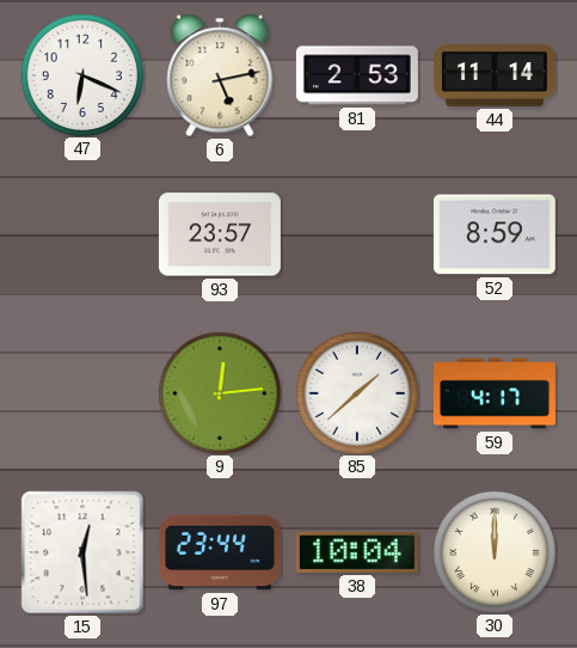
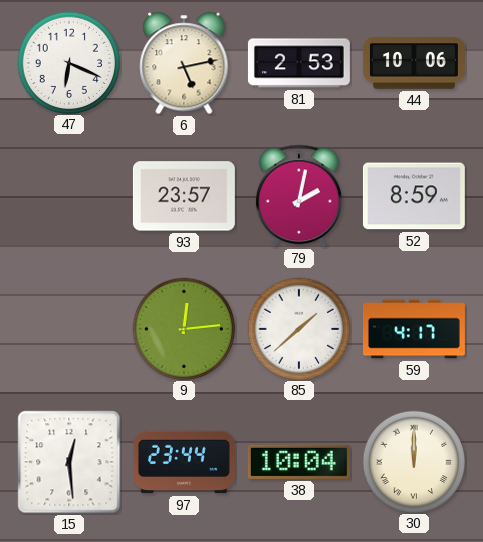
44: 11:14 -> 10:06
79: none -> 2:02
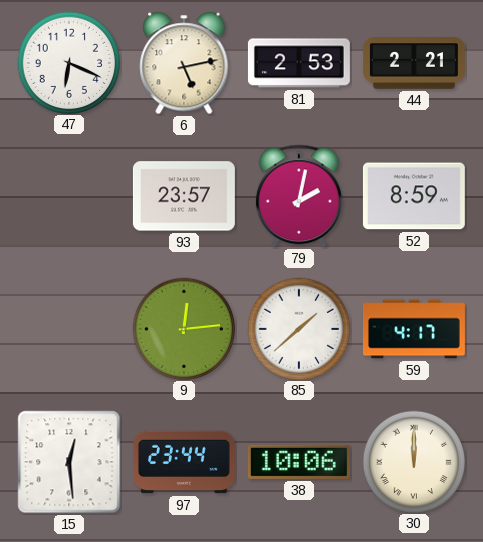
44: 10:06 -> 2:21
38: 10:04 -> 10:06
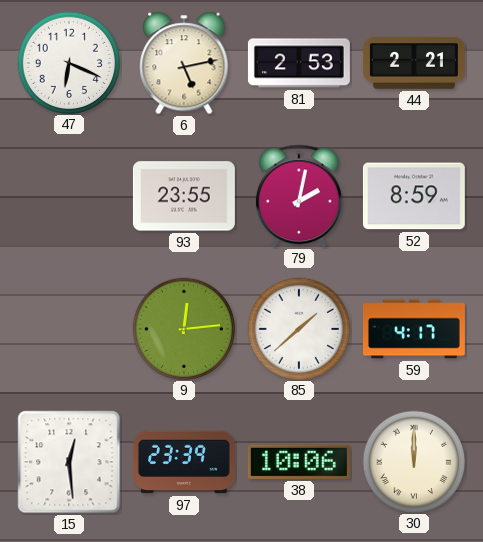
93: 23:57 -> 23:55
97: 23:44 -> 23:39
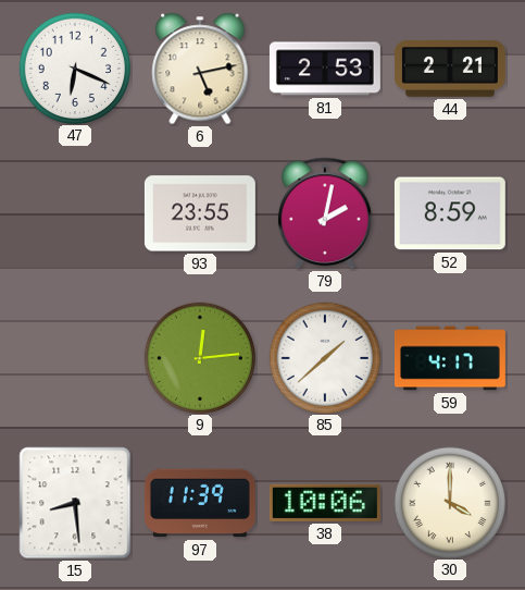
15: 12:29 -> 8:29
97: 23:39 -> 11:39
30: 12:00 -> 4:00
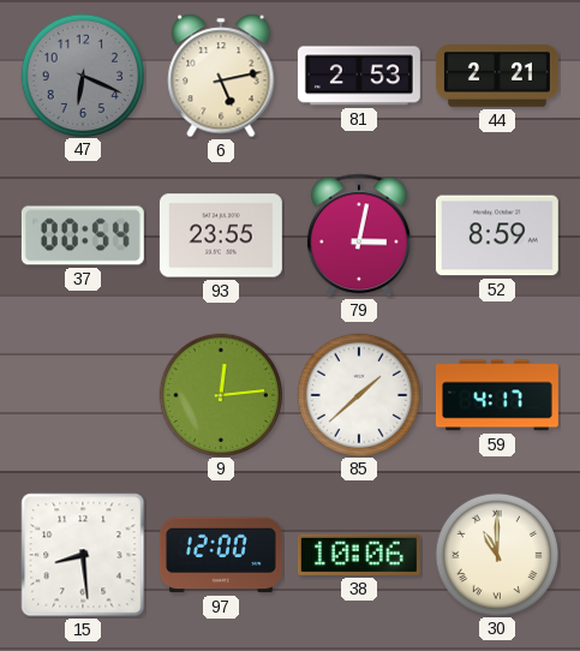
47 dial: white -> grey
37: none -> 00:54
79: 2:02 -> 3:02
97: 11:39 -> 12:00
30: 4:00 -> 11:00
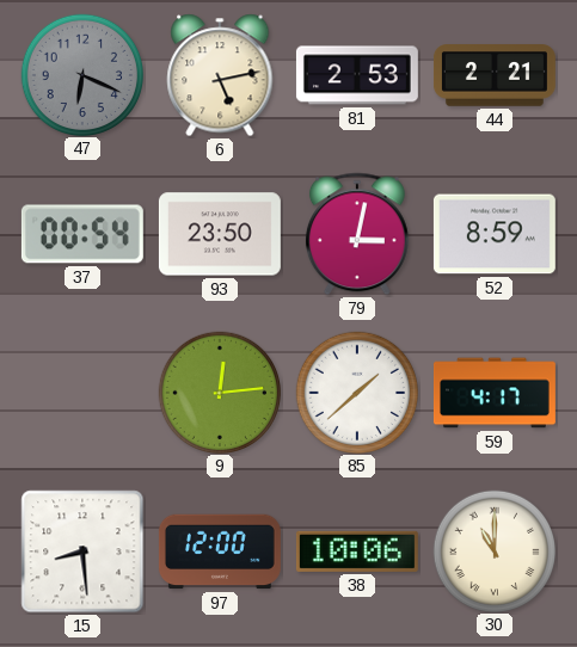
93: 23:55 -> 23:50
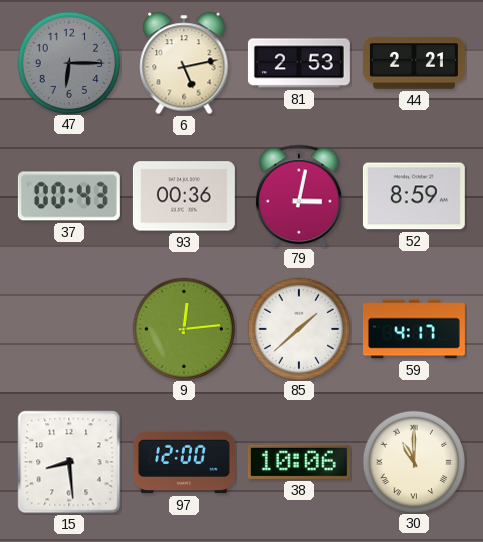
47: 6:19 -> 6:15
37: 00:54 -> 00:43
93: 23:50 -> 00:36
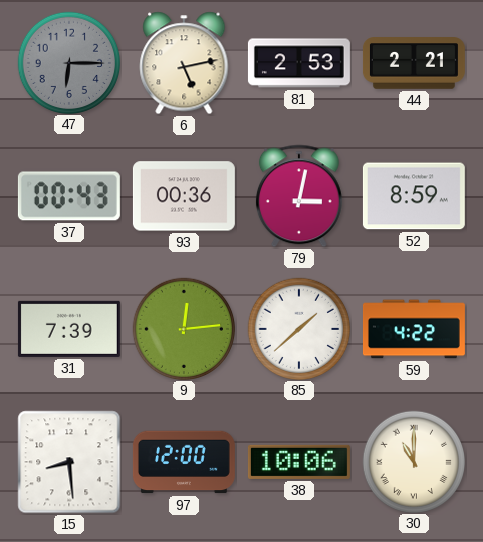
31: none -> 7:39
59: 4:17 -> 4:22
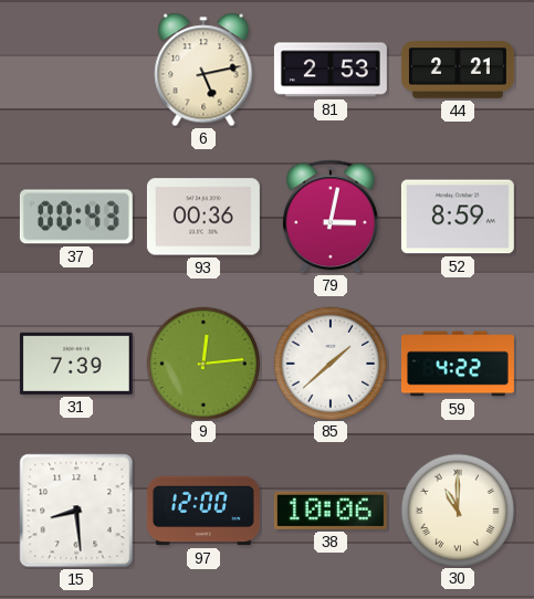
47: 6:15 -> none
